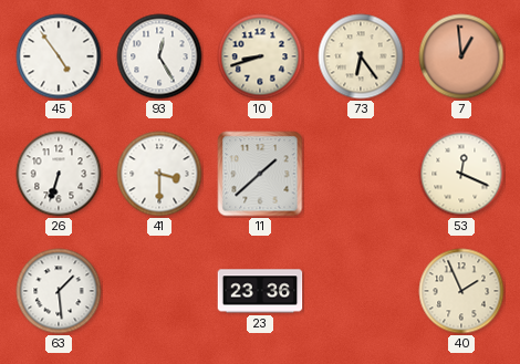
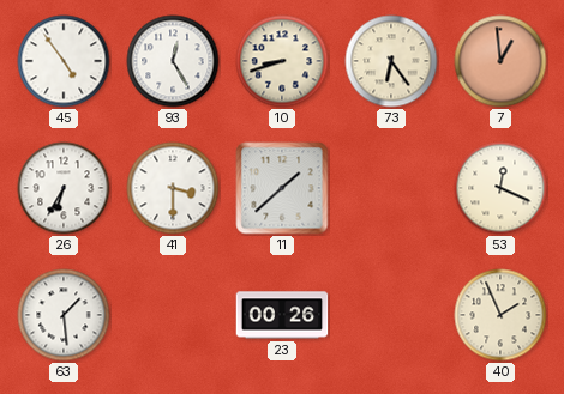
26: 6:33 -> 6:35
23: 23:36 -> 00:26
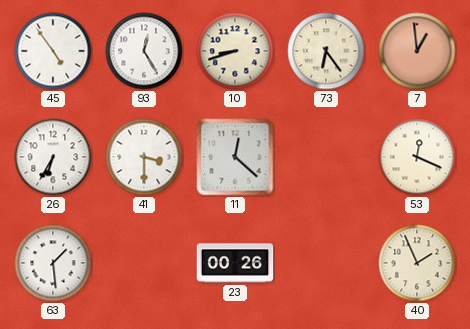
11: 1:38 -> 12:22
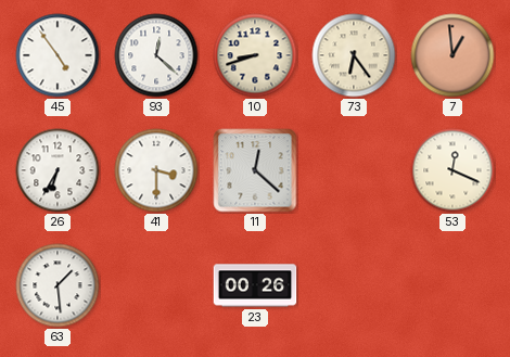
93: 12:25 -> 12:22
40: 1:56 -> none
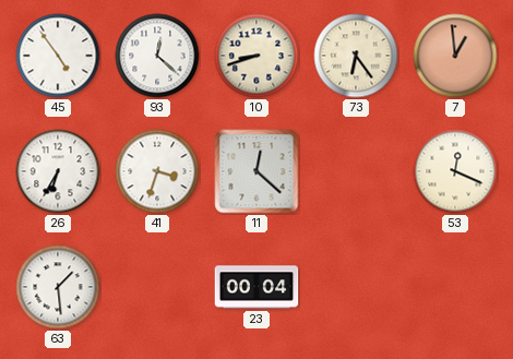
41: 3:30 -> 3:33
23: 00:26 -> 00:04
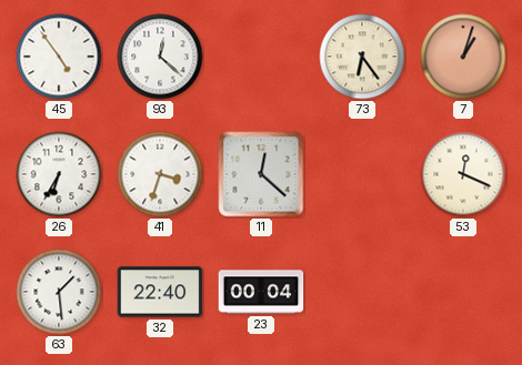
10: 8:42 -> none
7: 12:59 -> 1:03
32: none -> 22:40
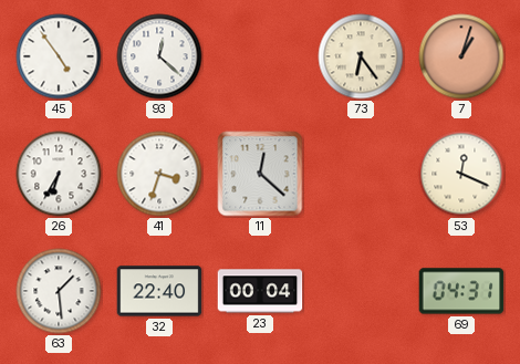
69: none -> 04:31
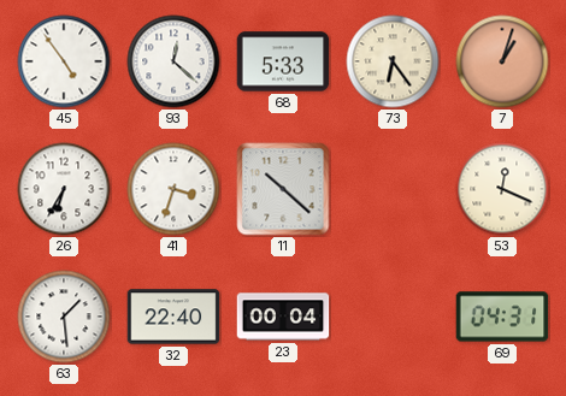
68: none -> 5:33
11: 12:22 -> 10:22
